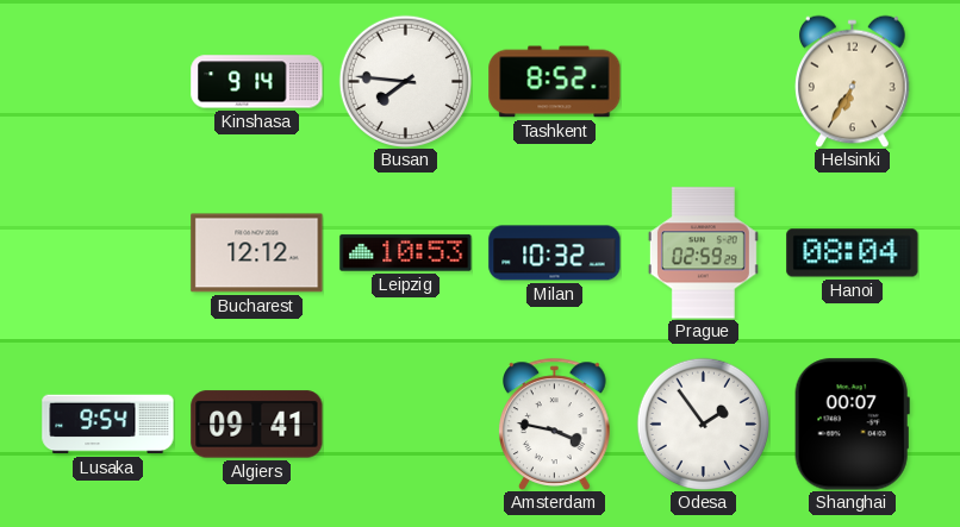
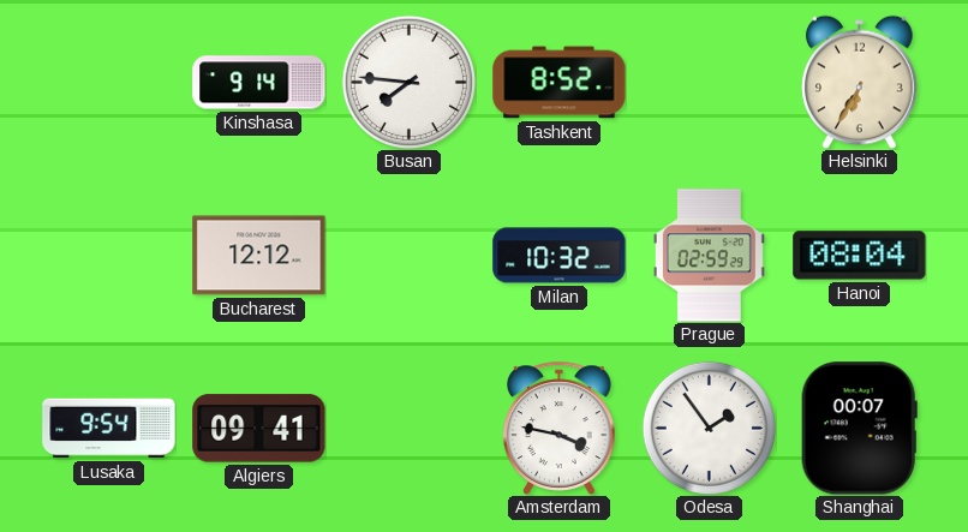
Leipzig: 10:53 -> none
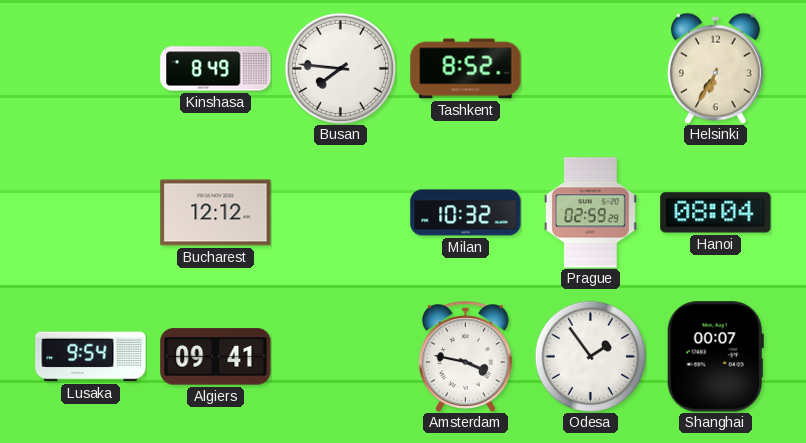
Kinshasa: 9:14 -> 8:49
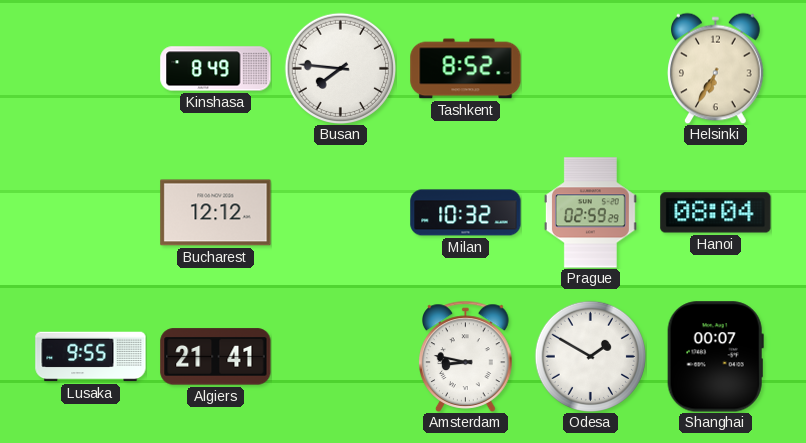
Lusaka: 9:54 -> 9:55
Algiers: 09:41 -> 21:41
Amsterdam: 3:47 -> 8:47
Odesa: 1:54 -> 1:50
